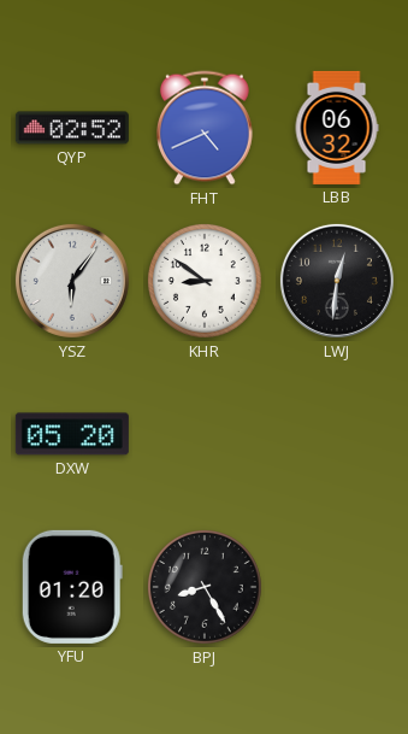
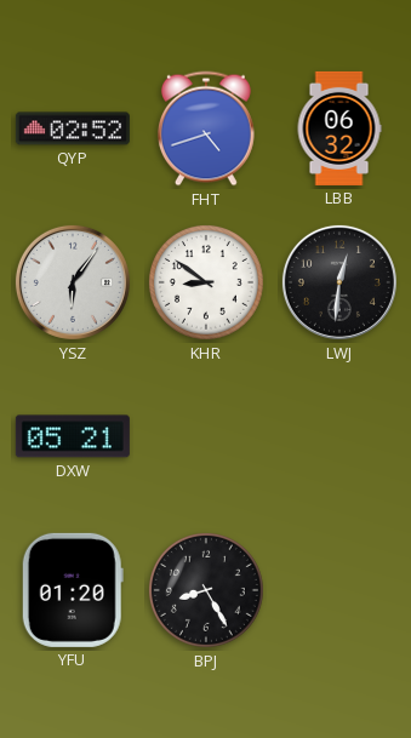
FHT: 4:41 -> 4:42
DXW: 05:20 -> 05:21
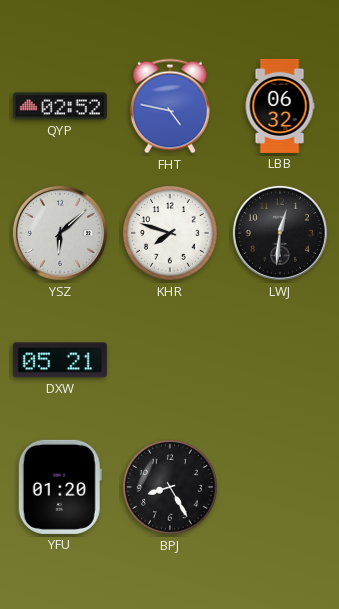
FHT: 4:42 -> 4:47
YSZ: 6:06 -> 6:08
KHR: 8:51 -> 7:48
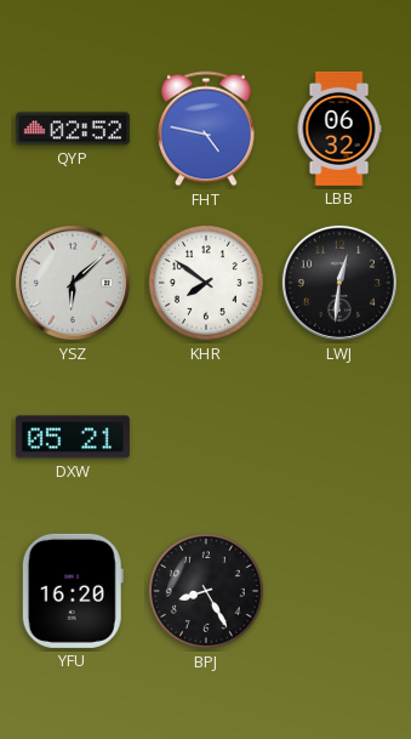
KHR: 7:48 -> 7:51
YFU: 01:20 -> 16:20
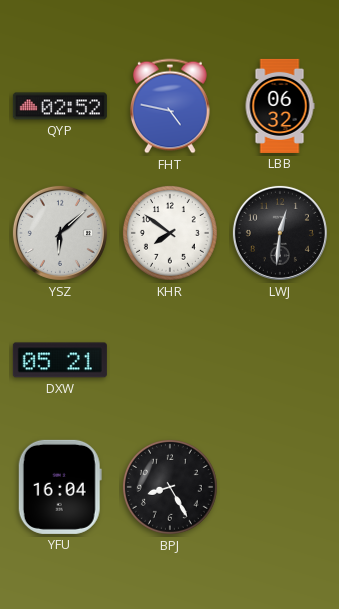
YFU: 16:20 -> 16:04
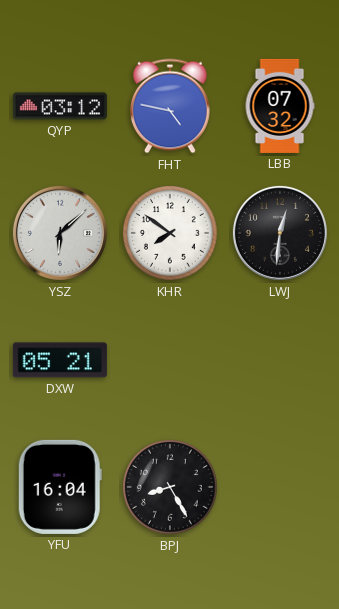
QYP: 02:52 -> 03:12
LBB: 06:32 -> 07:32
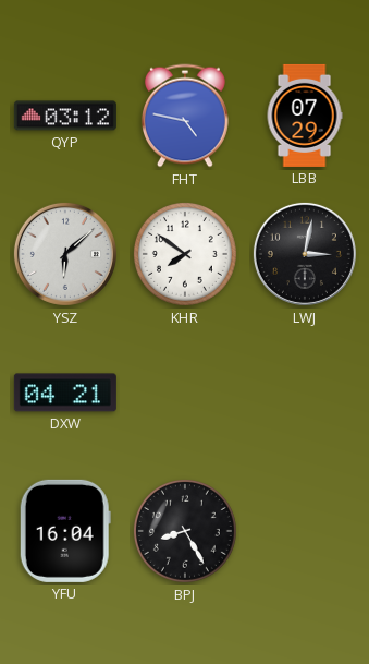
LBB: 07:32 -> 07:29
LWJ: 12:31 -> 3:02
DXW: 05:21 -> 04:21
